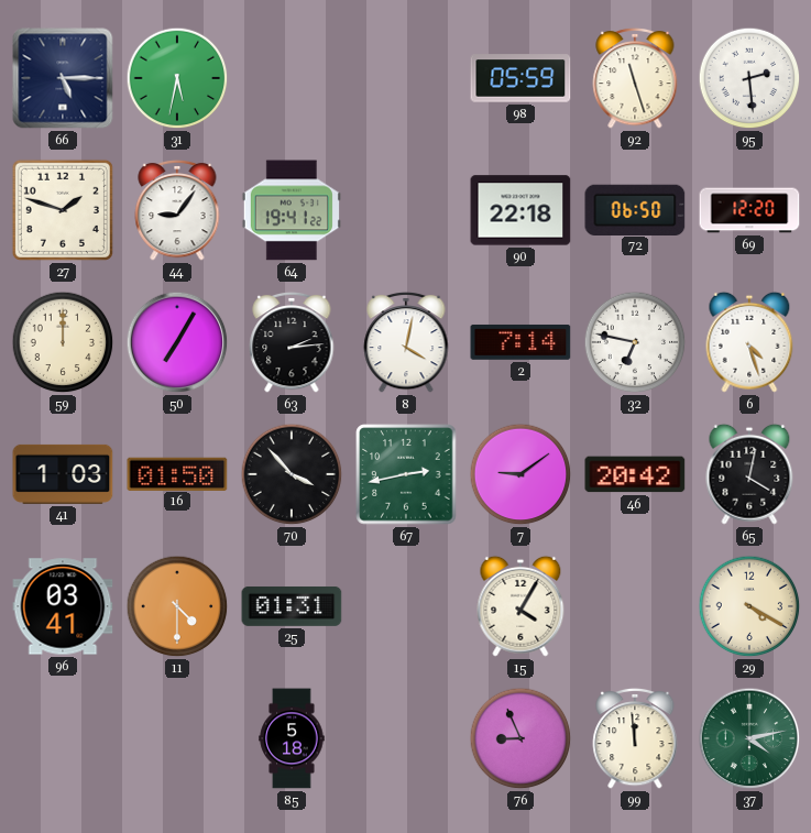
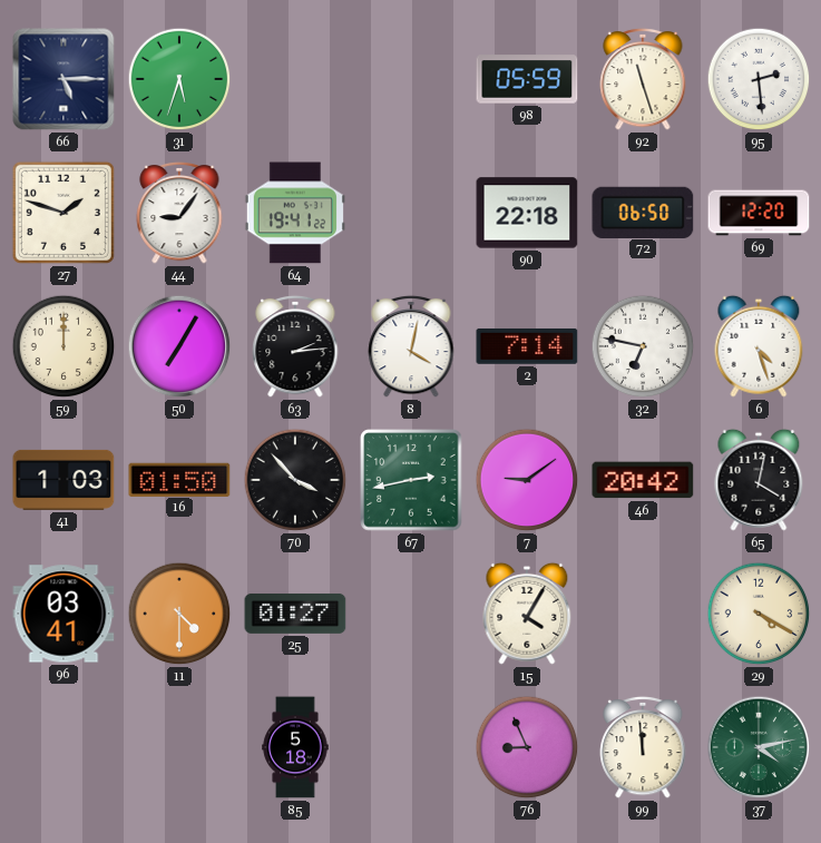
31: 5:32 -> 5:33
25: 01:31 -> 01:27
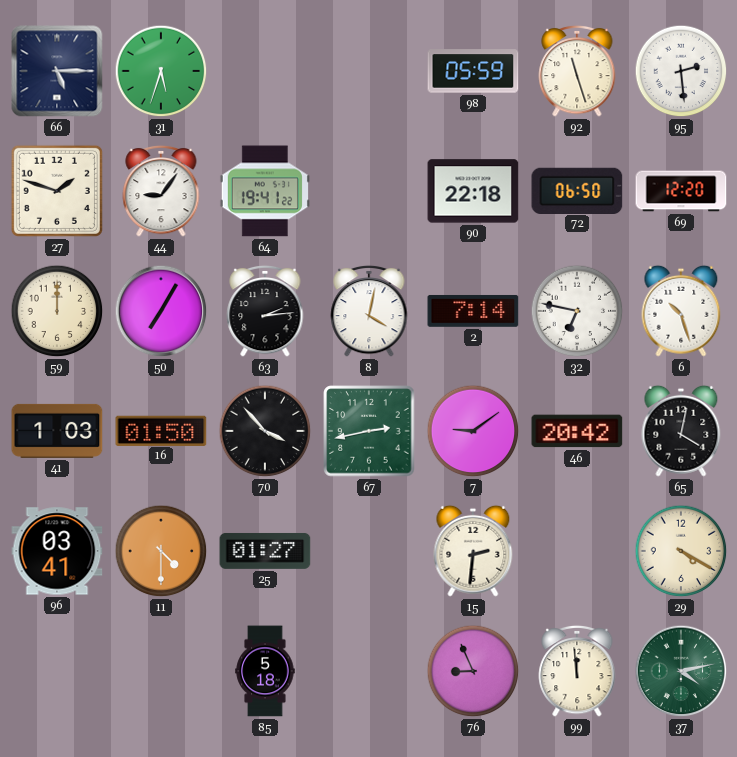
6: 4:27 -> 10:27
15: 4:05 -> 2:31
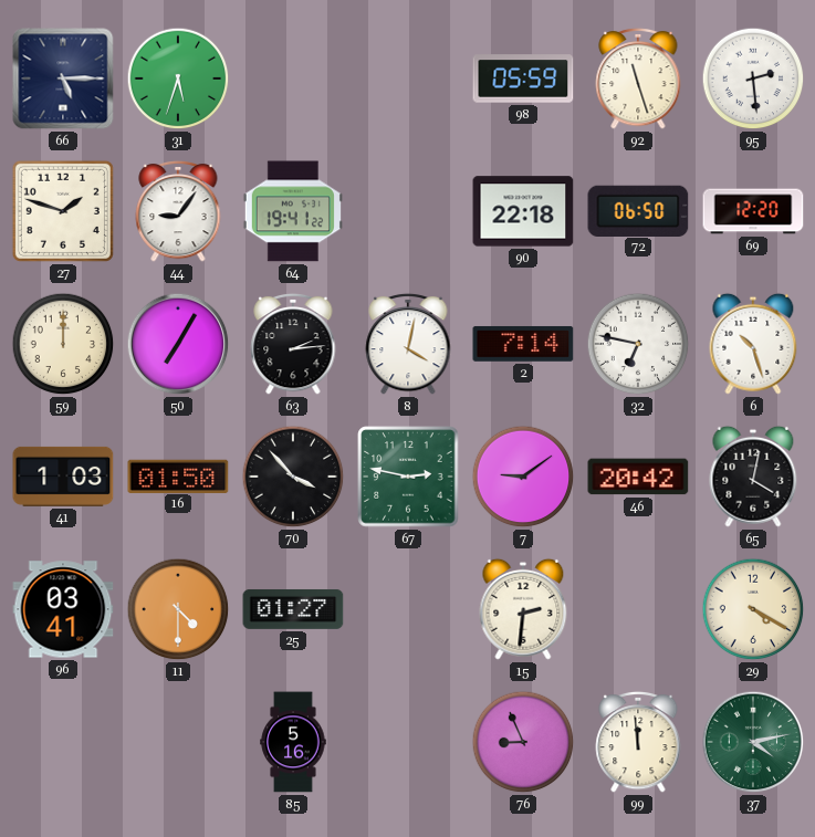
67: 2:43 -> 2:47
85: 5:18 -> 5:16
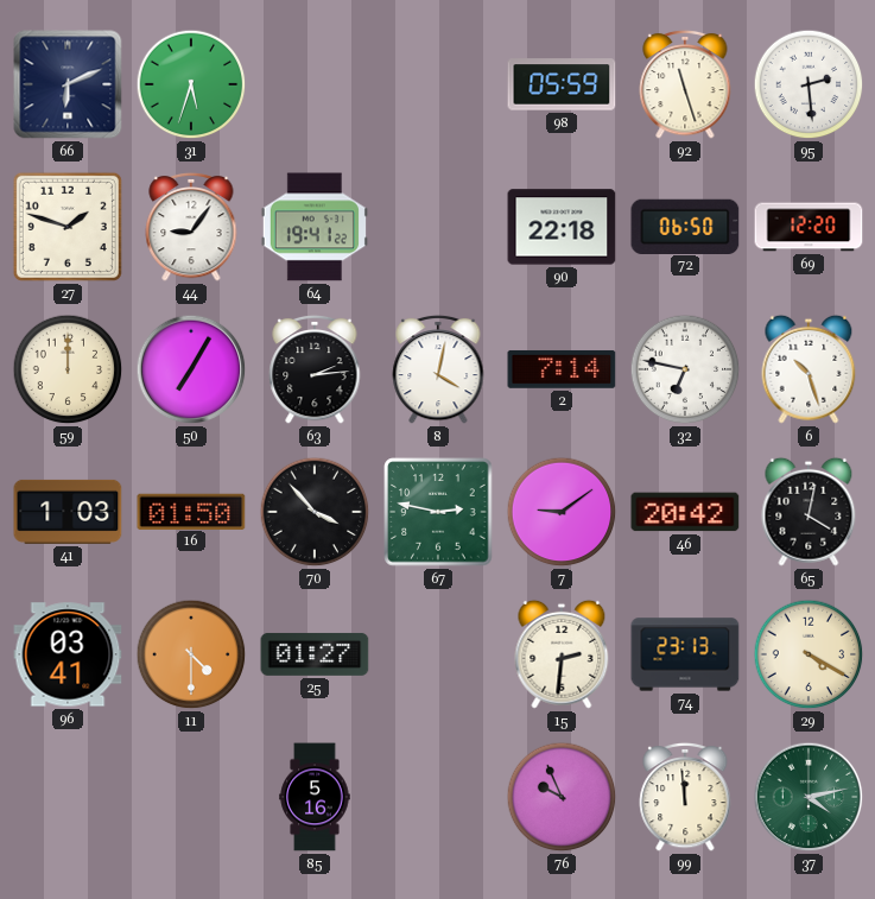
66: 5:15 -> 6:11
74: none -> 23:13
76: 8:56 -> 9:56
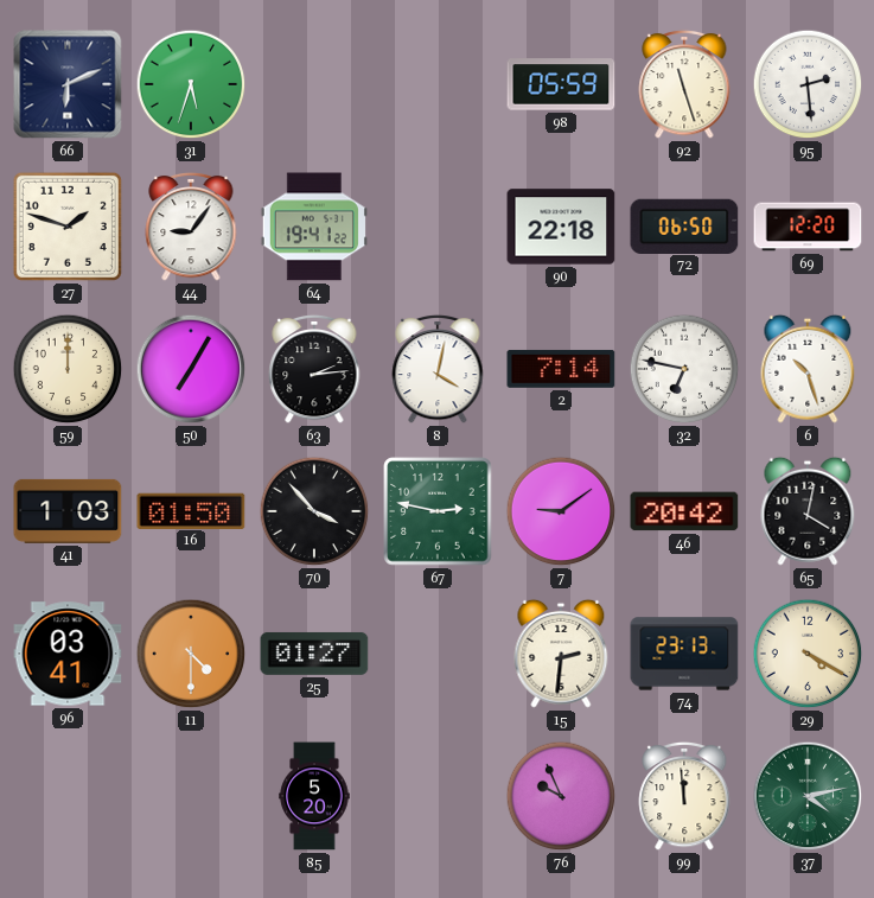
85: 5:16 -> 5:20
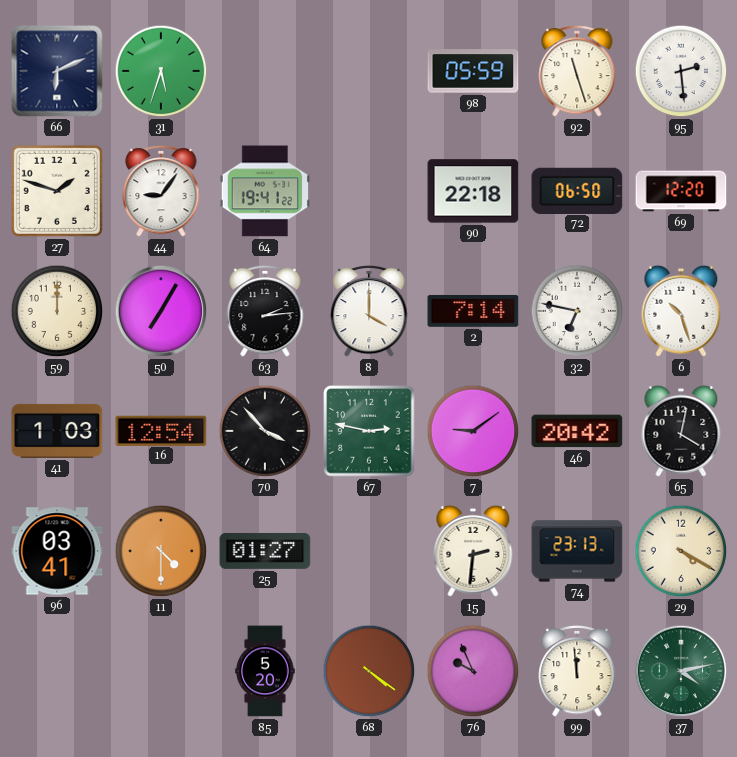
8: 4:02 -> 4:00
16: 01:50 -> 12:54
68: none -> 4:21
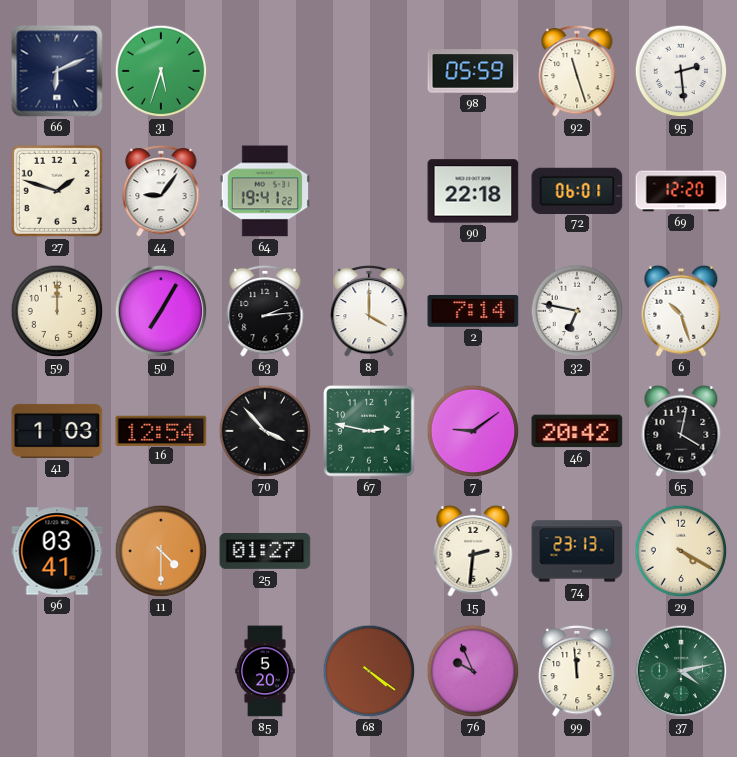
72: 06:50 -> 06:01
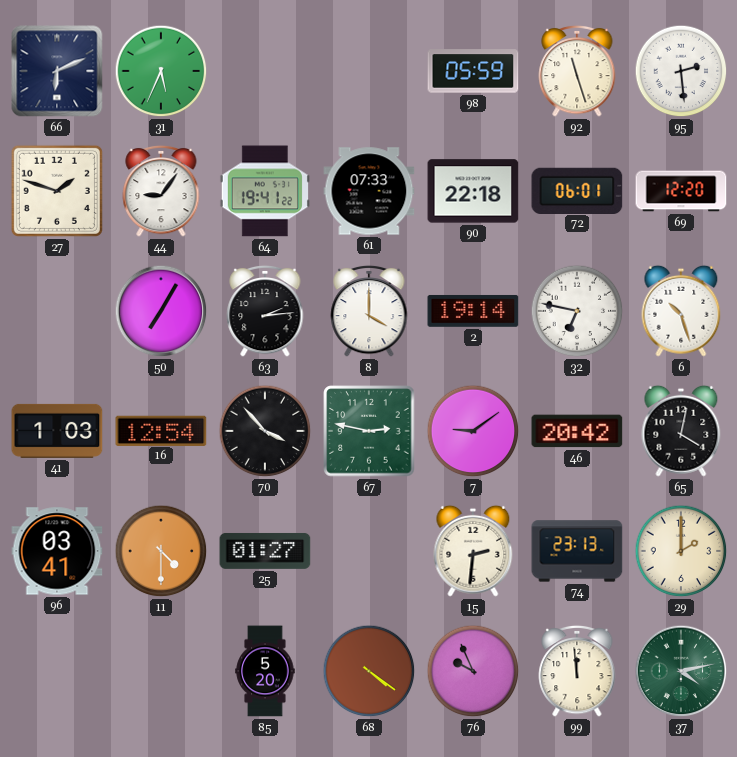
31: 5:33 -> 5:34
61: none -> 07:33
59: 12:00 -> none
2: 7:14 -> 19:14
29: 4:20 -> 2:00
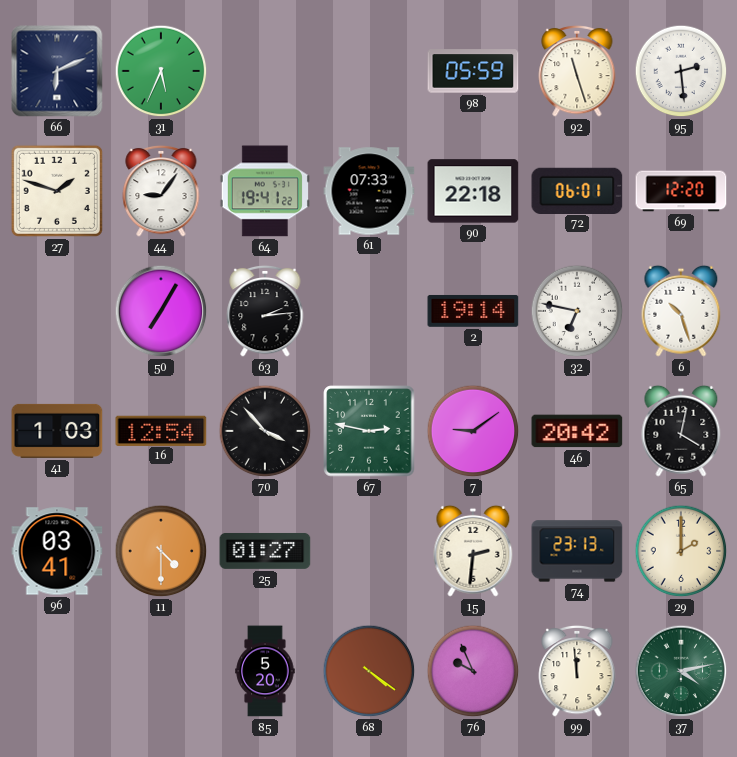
8: 4:00 -> none
